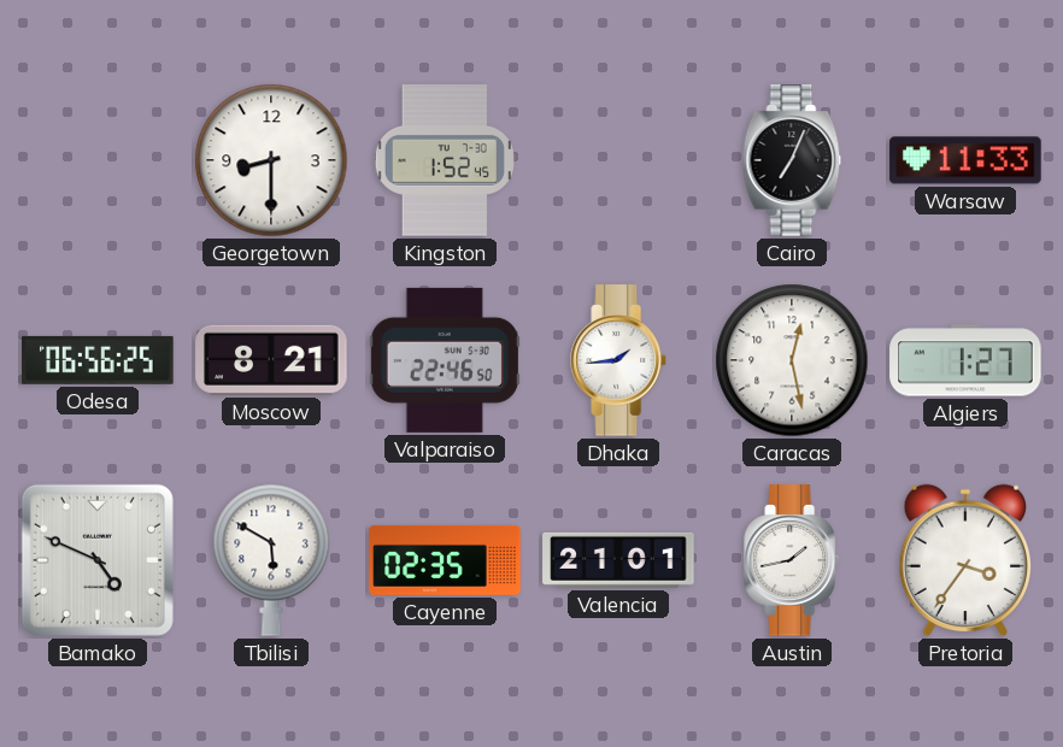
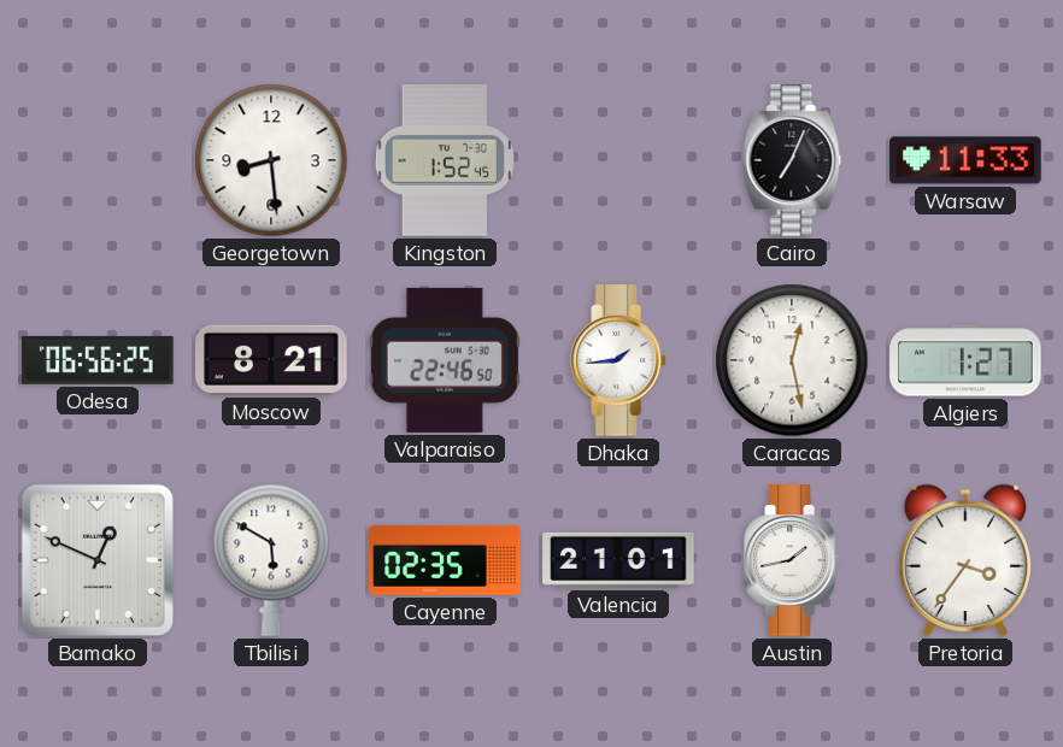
Georgetown: 8:30 -> 8:29
Bamako: 4:49 -> 12:49
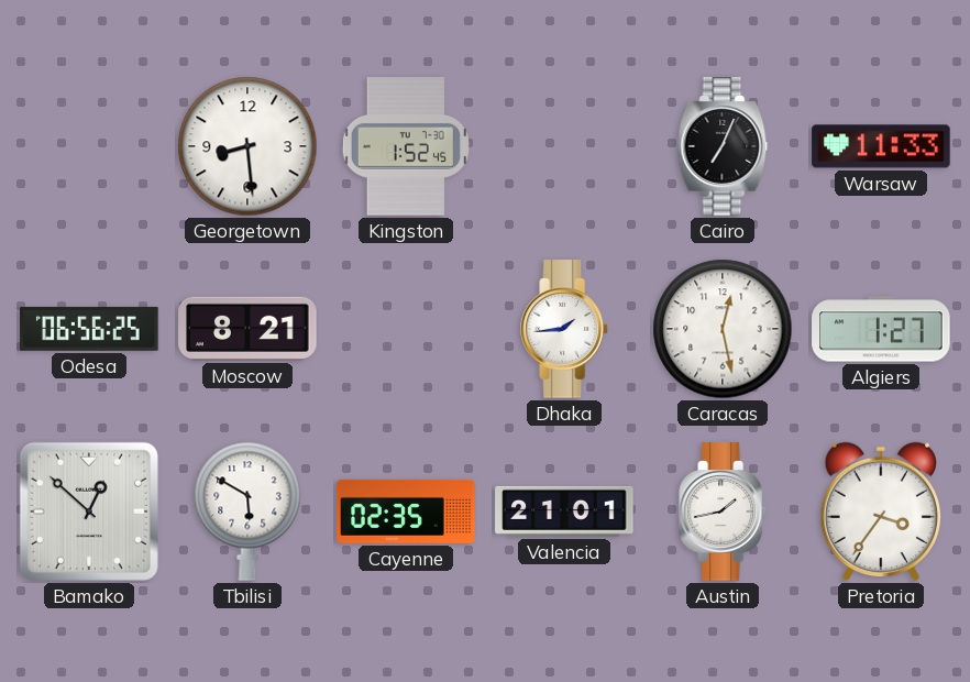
Valparaiso: 22:46 -> none
Bamako: 12:49 -> 12:52
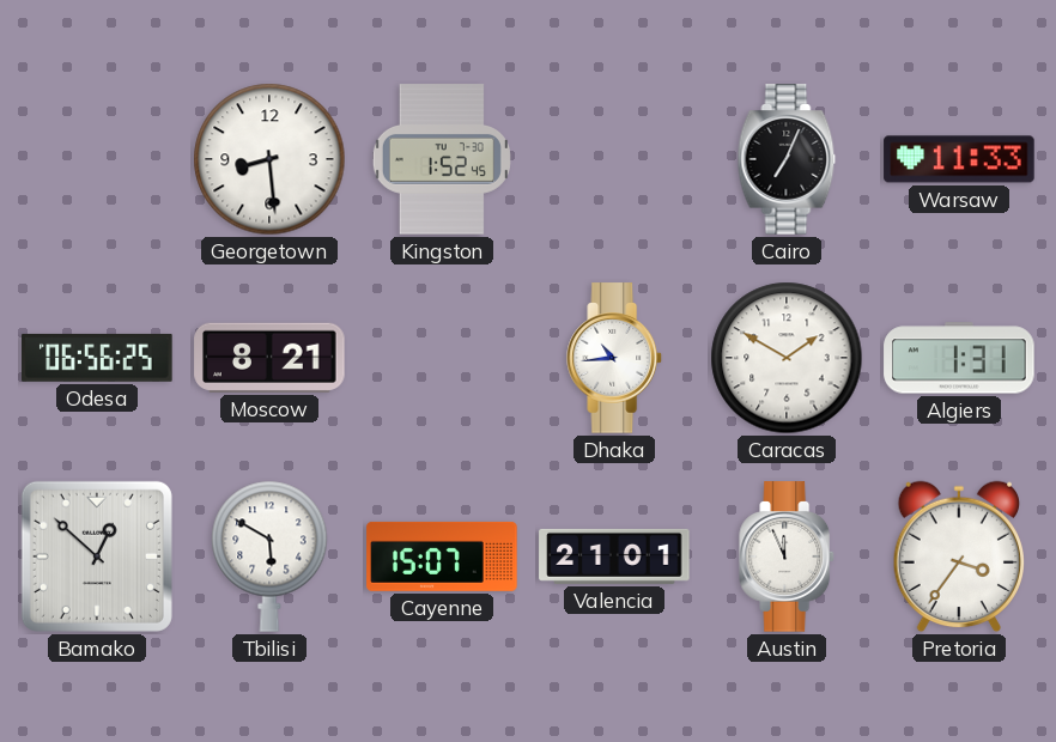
Dhaka: 1:44 -> 10:44
Caracas: 12:28 -> 1:50
Algiers: 1:27 -> 1:31
Cayenne: 02:35 -> 15:07
Austin: 1:43 -> 11:56
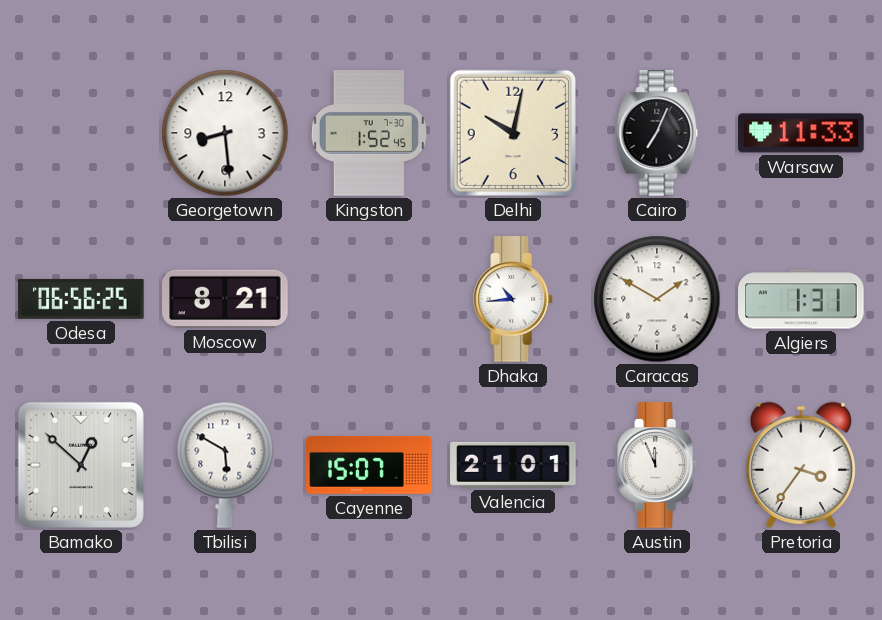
Delhi: none -> 10:02
